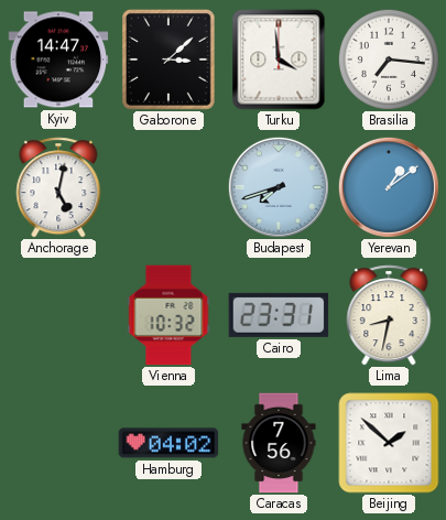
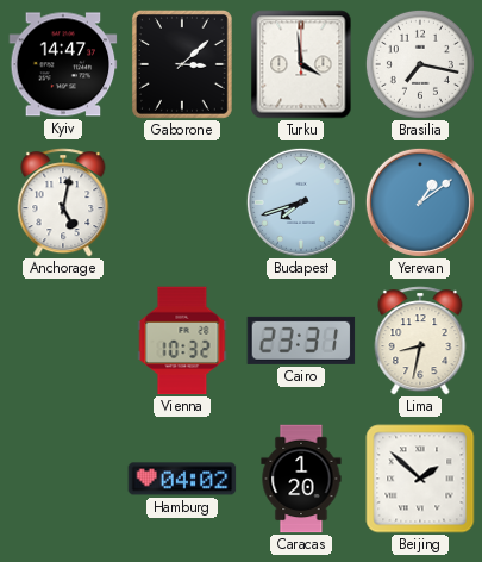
Brasilia: 7:16 -> 7:17
Caracas: 7:56 -> 1:20
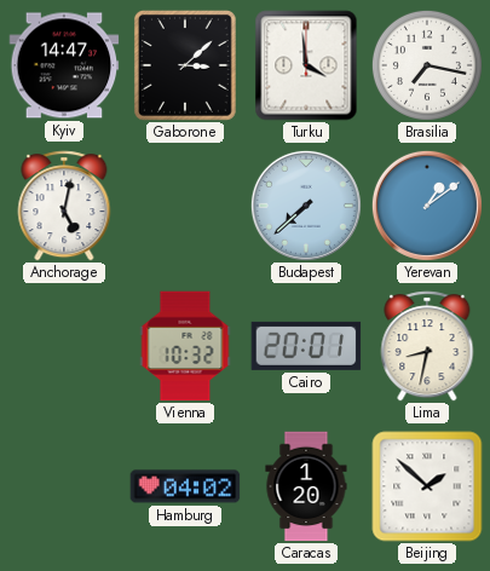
Budapest: 7:42 -> 7:38
Cairo: 23:31 -> 20:01
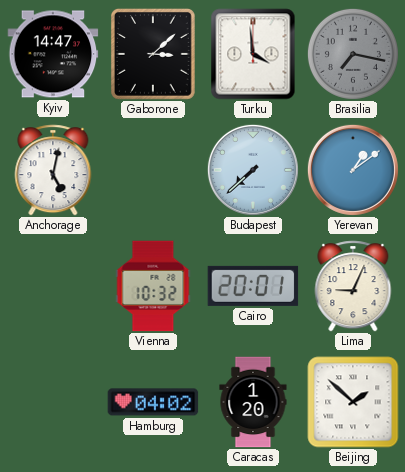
Brasilia dial: white -> grey
Lima: 8:32 -> 9:04
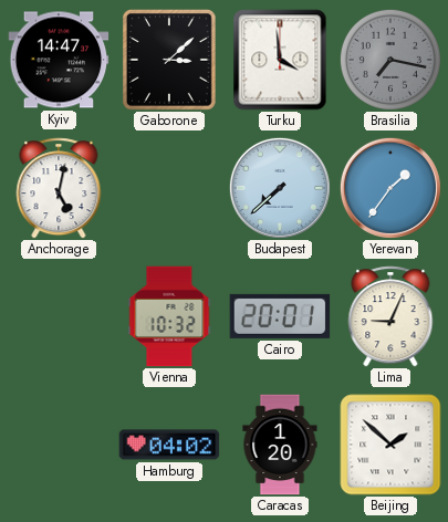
Yerevan: 1:09 -> 1:36
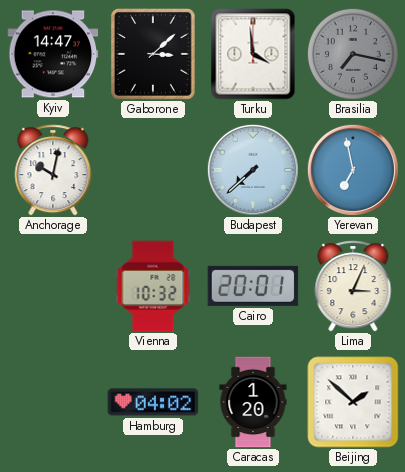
Anchorage: 5:02 -> 10:02
Yerevan: 1:36 -> 6:58
Lima: 9:04 -> 3:04
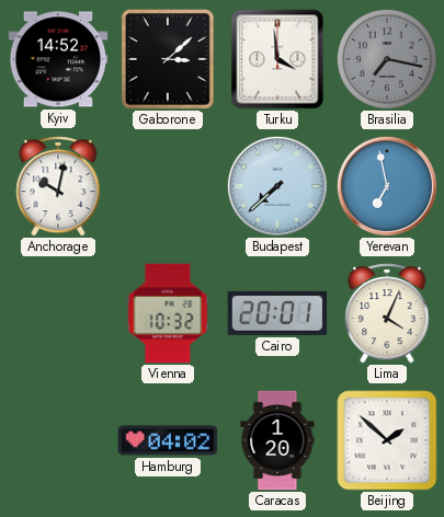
Kyiv: 14:47 -> 14:52
Lima: 3:04 -> 4:04
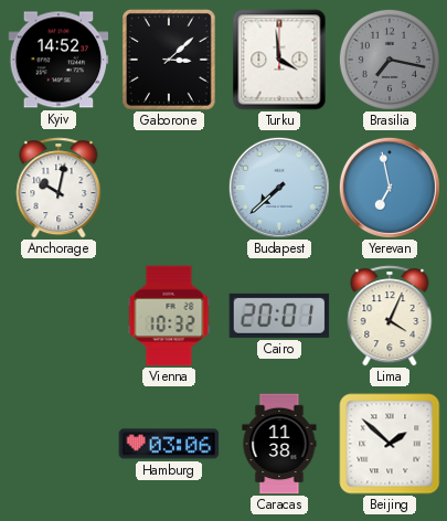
Hamburg: 04:02 -> 03:06
Caracas: 1:20 -> 11:38
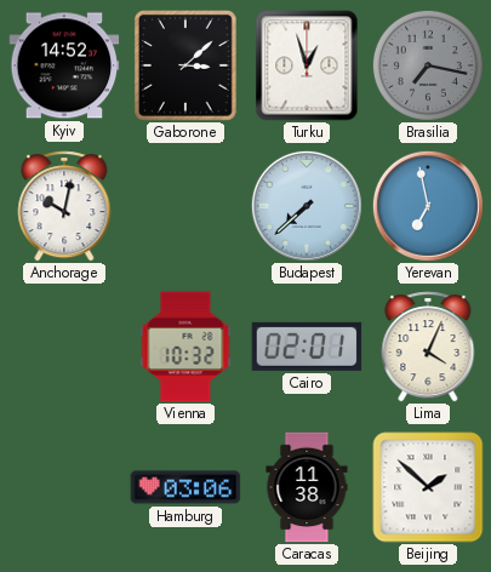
Turku: 3:59 -> 12:57
Cairo: 20:01 -> 02:01
